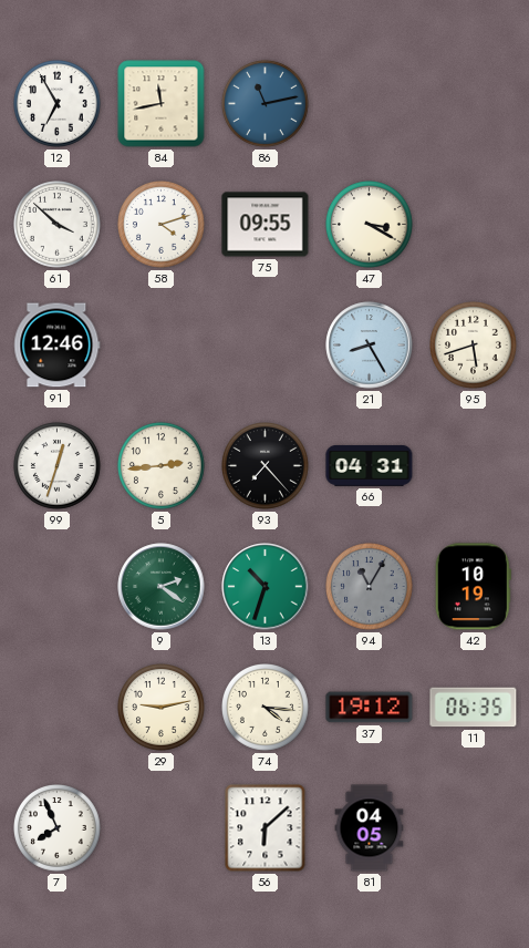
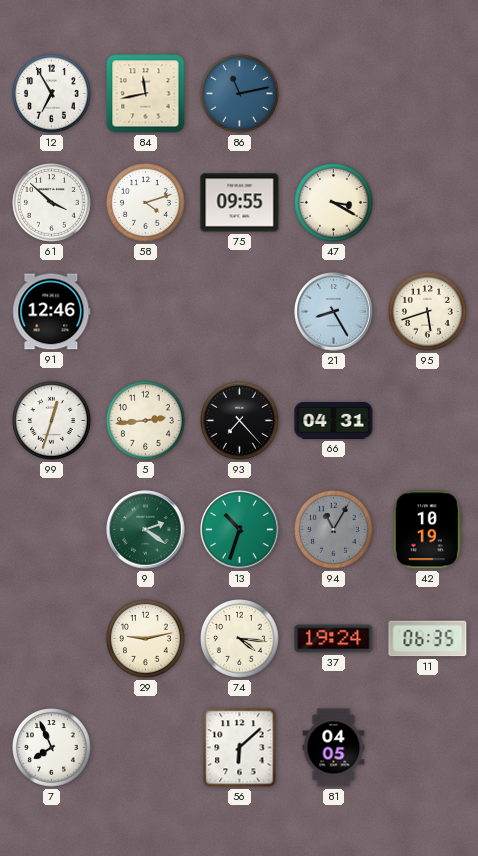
37: 19:12 -> 19:24
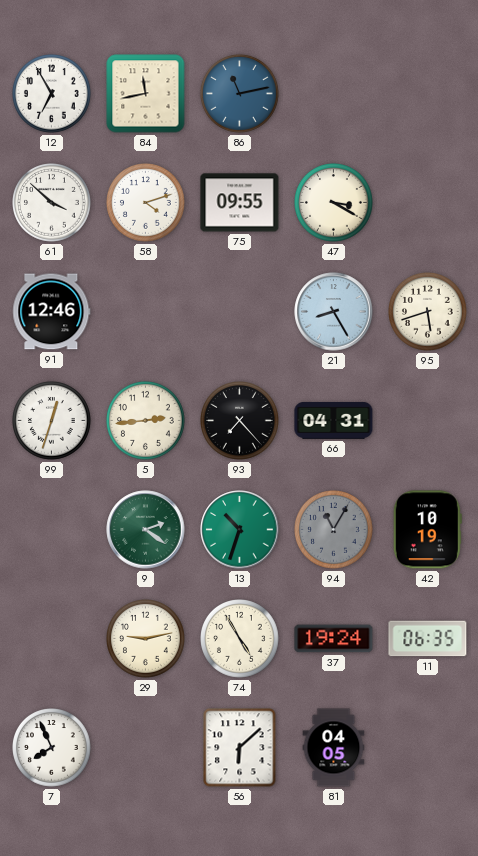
74: 4:16 -> 4:55
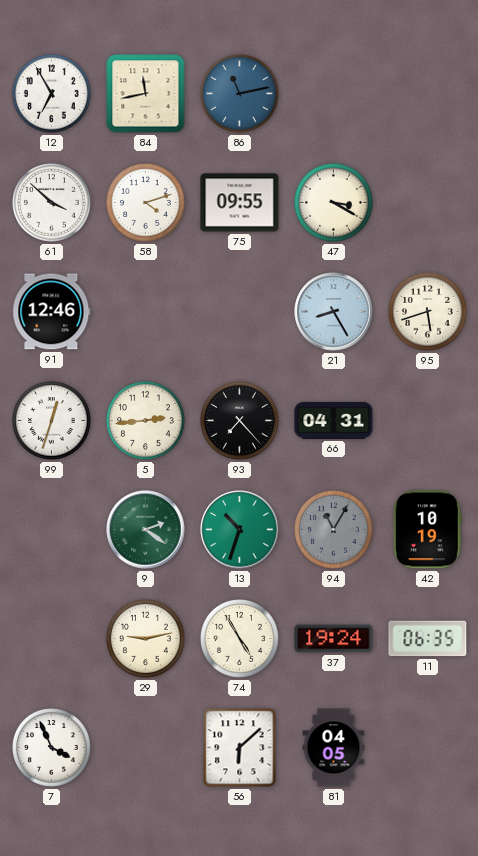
7: 7:56 -> 3:56
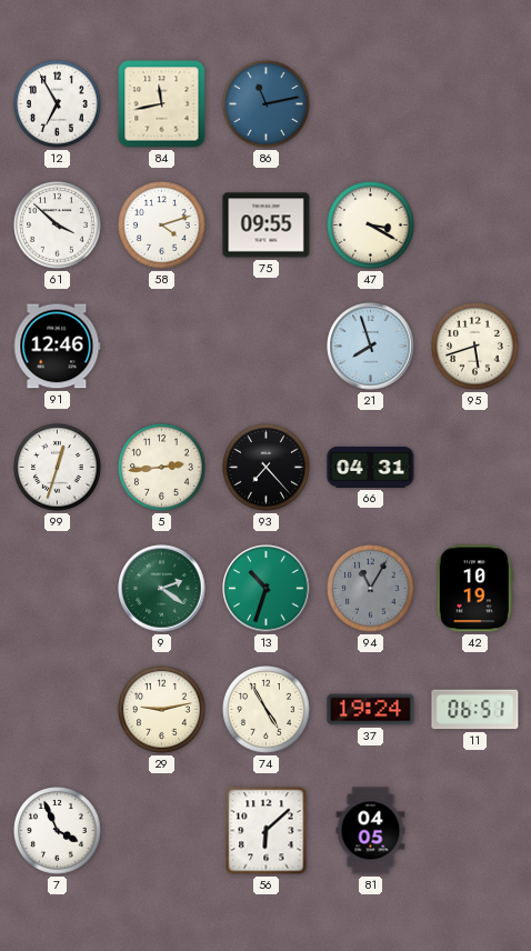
21: 8:25 -> 7:57
11: 06:35 -> 06:51
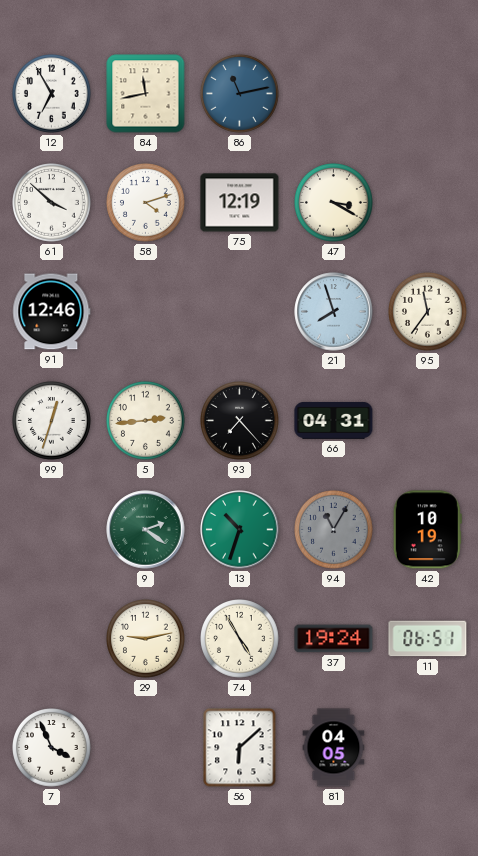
75: 09:55 -> 12:19
95: 5:42 -> 11:36
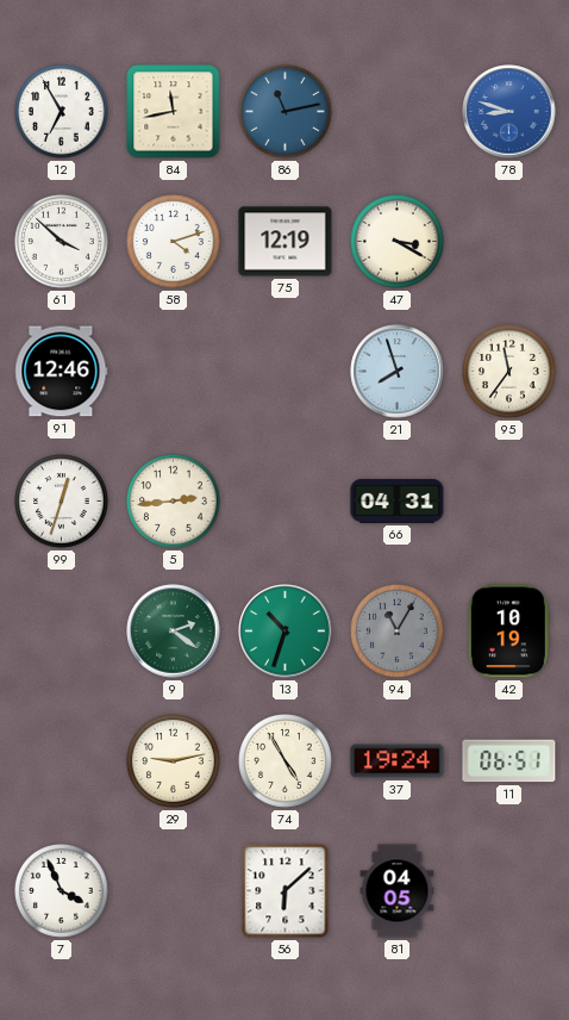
78: none -> 8:48
93: 7:23 -> none
